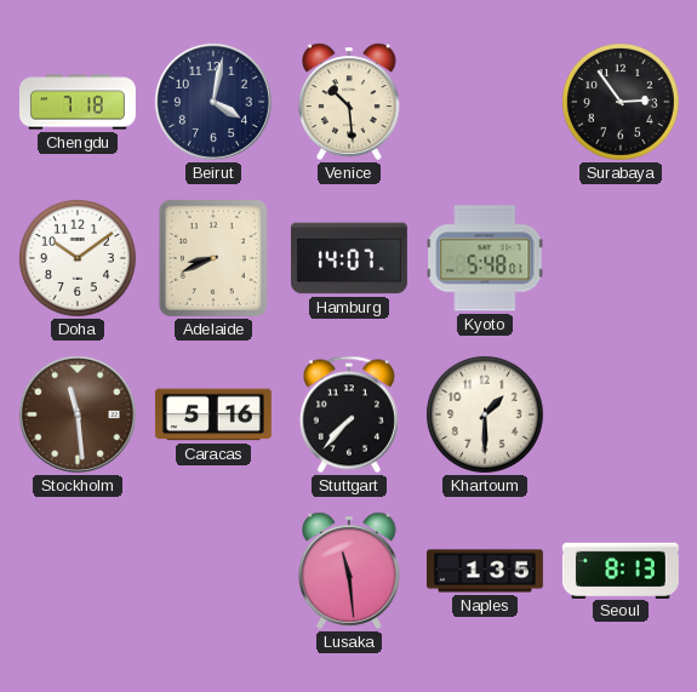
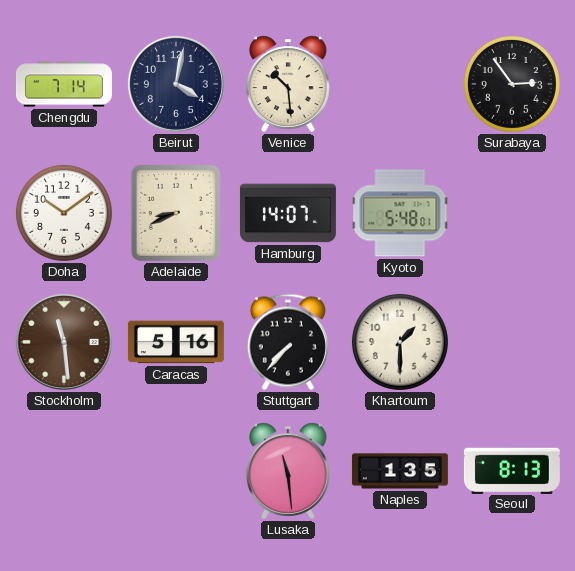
Chengdu: 7:18 -> 7:14
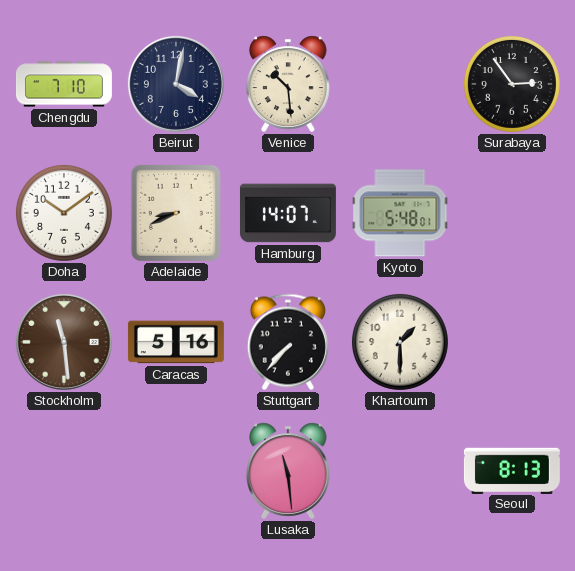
Chengdu: 7:14 -> 7:10
Naples: 1:35 -> none
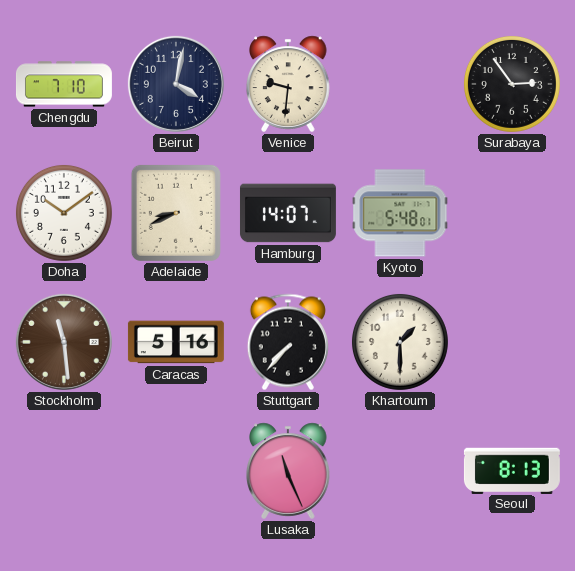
Venice: 10:29 -> 9:31
Lusaka: 11:29 -> 11:26
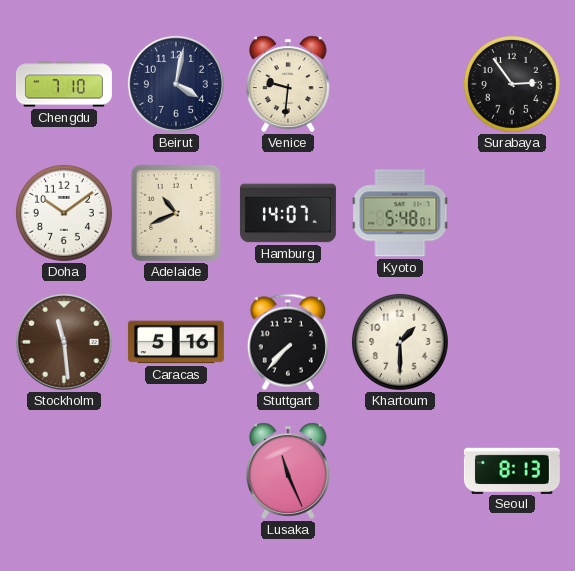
Adelaide: 8:41 -> 10:41
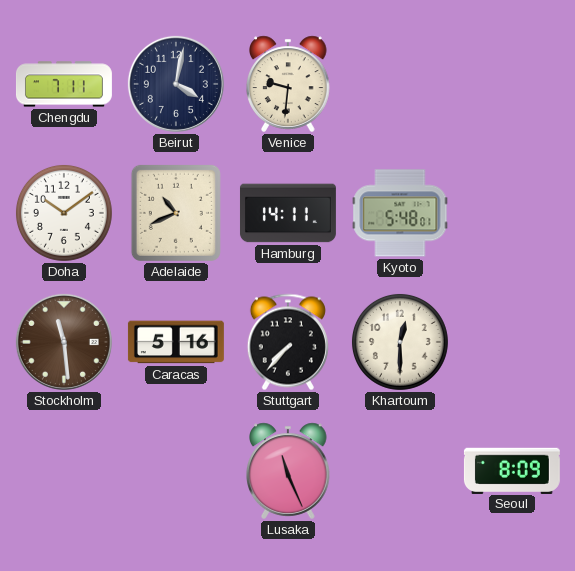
Chengdu: 7:10 -> 7:11
Surabaya: 2:54 -> none
Hamburg: 14:07 -> 14:11
Khartoum: 1:30 -> 12:30
Seoul: 8:13 -> 8:09
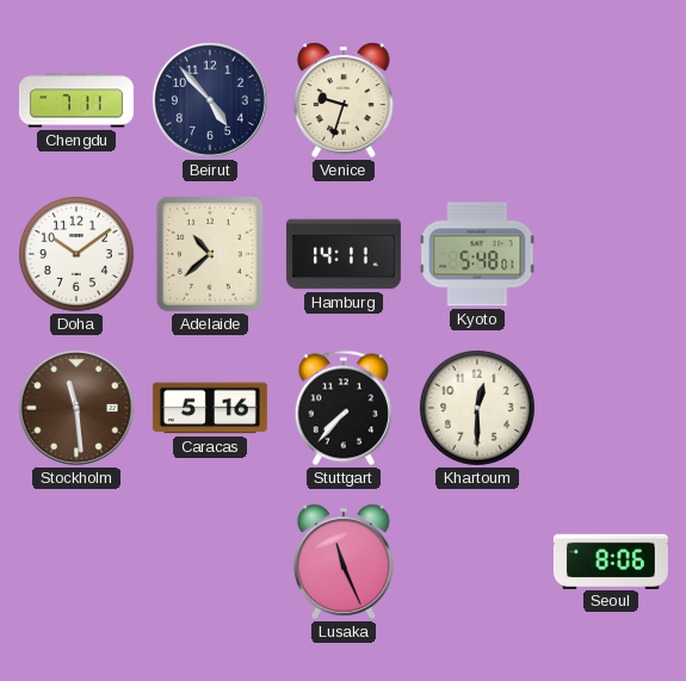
Beirut: 4:02 -> 4:53
Venice: 9:31 -> 9:33
Adelaide: 10:41 -> 10:38
Seoul: 8:09 -> 8:06
